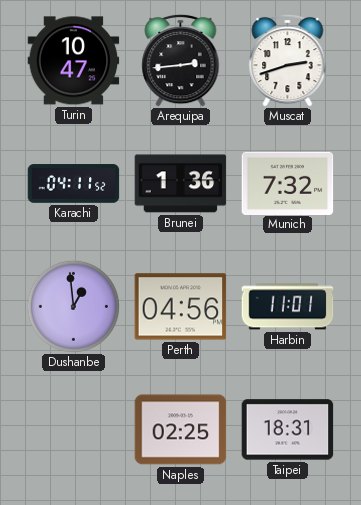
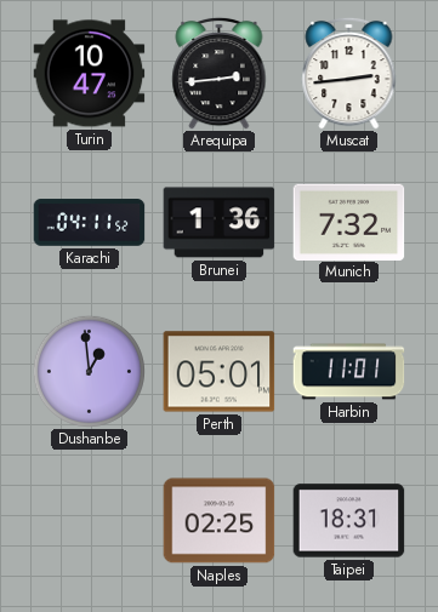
Muscat: 2:42 -> 2:44
Perth: 04:56 -> 05:01
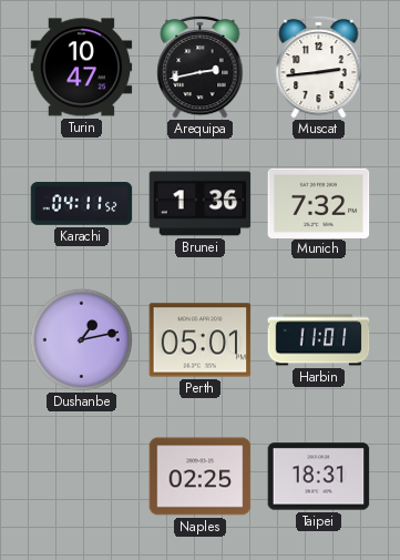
Arequipa: 2:44 -> 2:43
Dushanbe: 12:59 -> 1:13
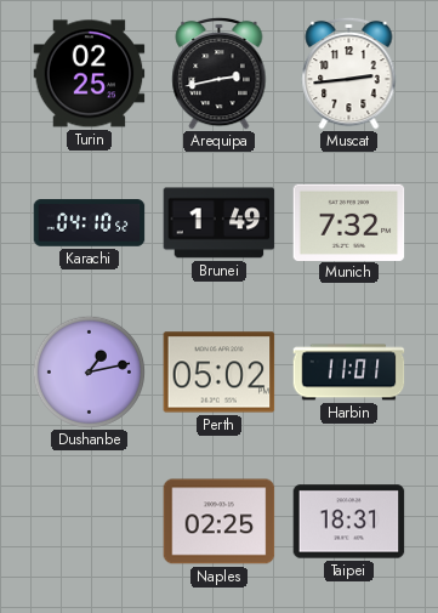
Turin: 10:47 -> 02:25
Karachi: 04:11 -> 04:10
Brunei: 1:36 -> 1:49
Perth: 05:01 -> 05:02
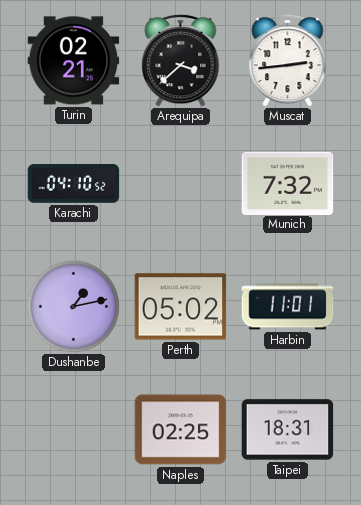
Turin: 02:25 -> 02:21
Arequipa: 2:43 -> 3:38
Brunei: 1:49 -> none
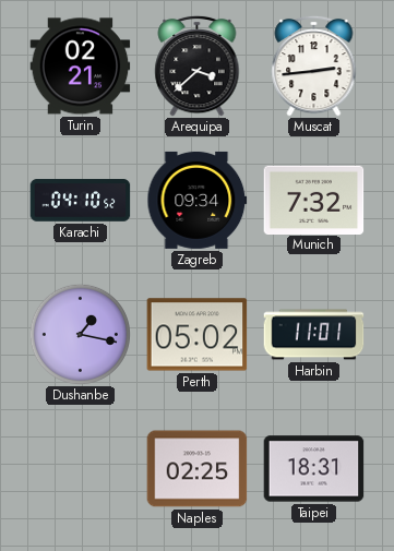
Zagreb: none -> 09:34
Dushanbe: 1:13 -> 1:17
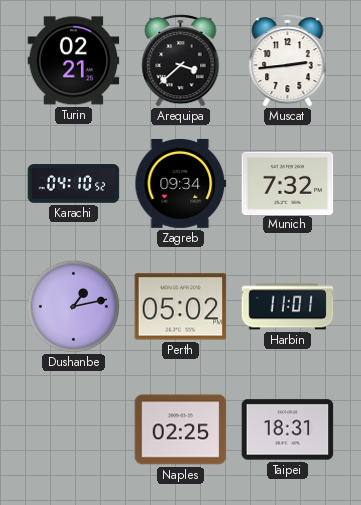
Dushanbe: 1:17 -> 1:13
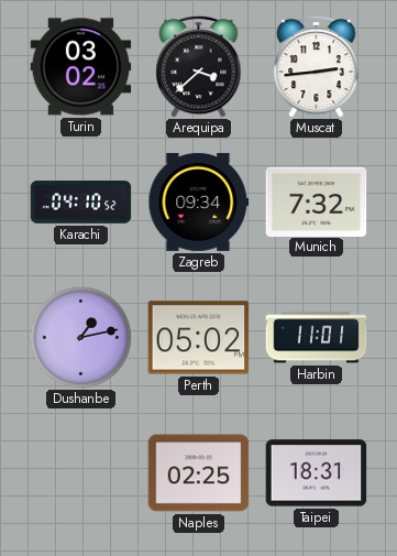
Turin: 02:21 -> 03:02
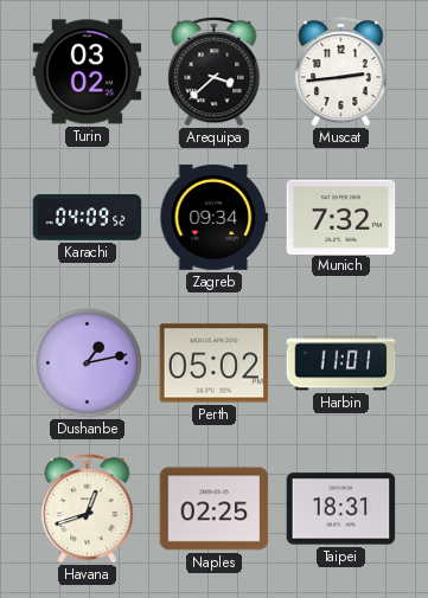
Karachi: 04:10 -> 04:09
Havana: none -> 12:42
